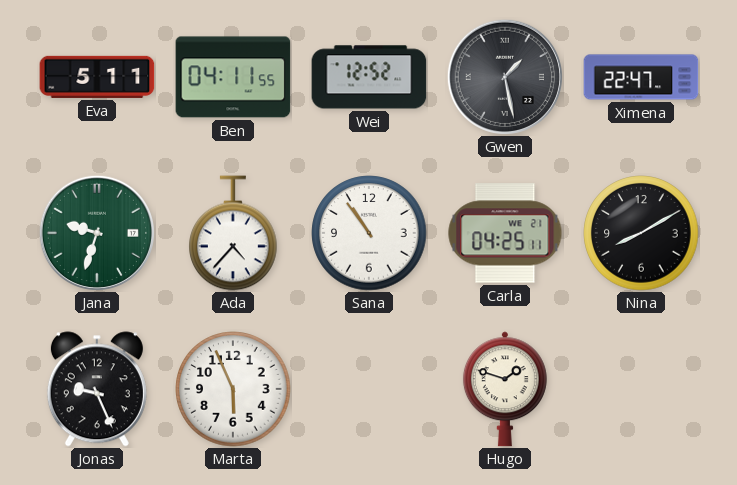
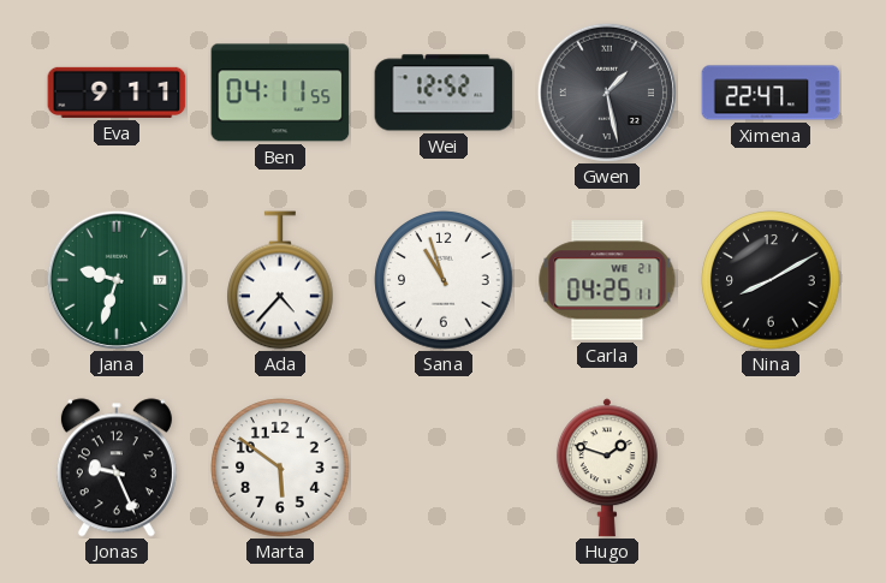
Eva: 5:11 -> 9:11
Sana: 10:54 -> 10:57
Marta: 5:56 -> 5:51
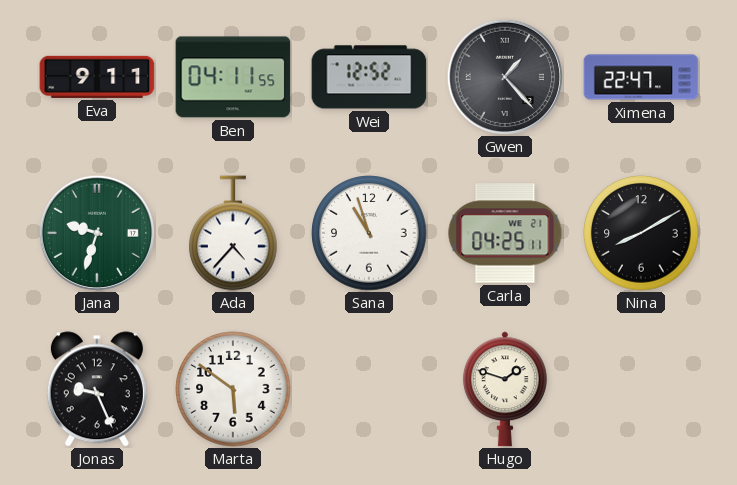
Gwen: 1:28 -> 1:23
